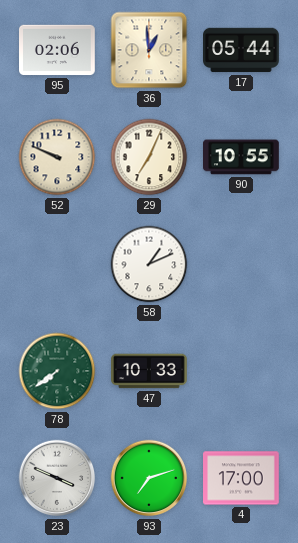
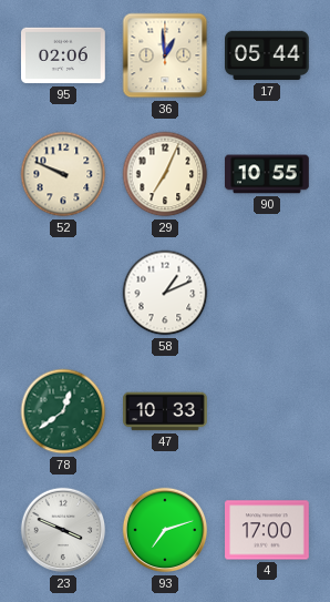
78: 7:39 -> 12:39
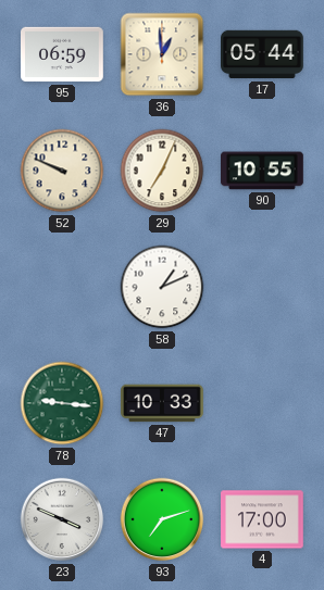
95: 02:06 -> 06:59
78: 12:39 -> 9:16
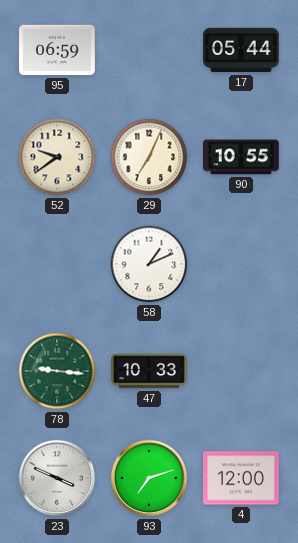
36: 12:59 -> none
52: 9:49 -> 9:39
4: 17:00 -> 12:00
